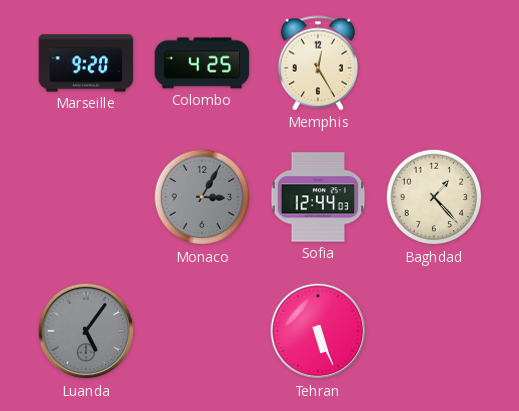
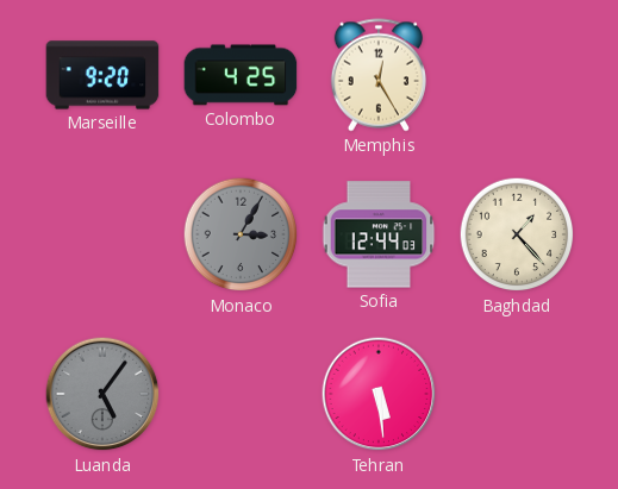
Tehran: 5:26 -> 5:29
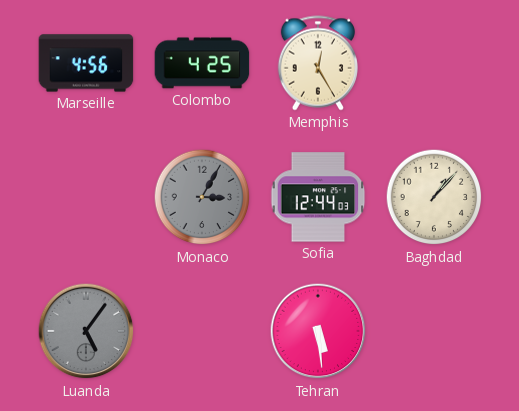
Marseille: 9:20 -> 4:56
Baghdad: 1:23 -> 1:07
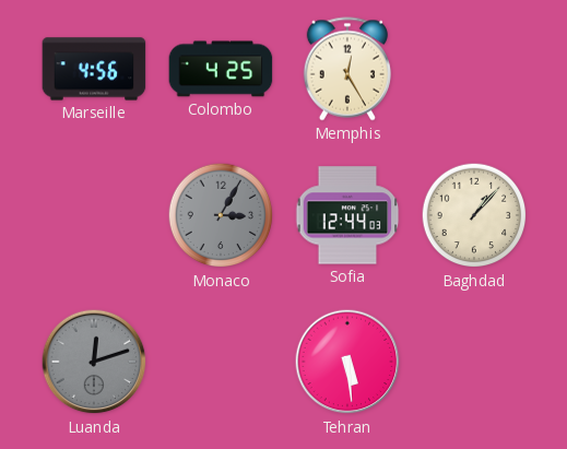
Luanda: 5:06 -> 12:12
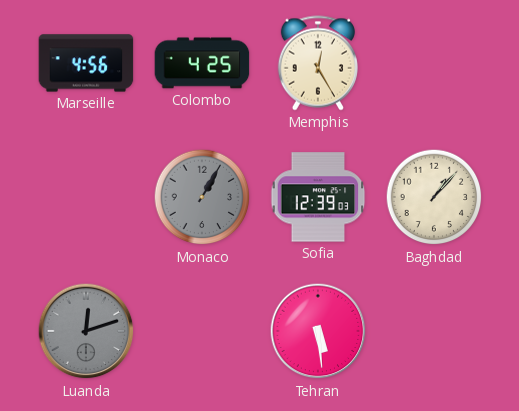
Monaco: 3:05 -> 1:05
Sofia: 12:44 -> 12:39
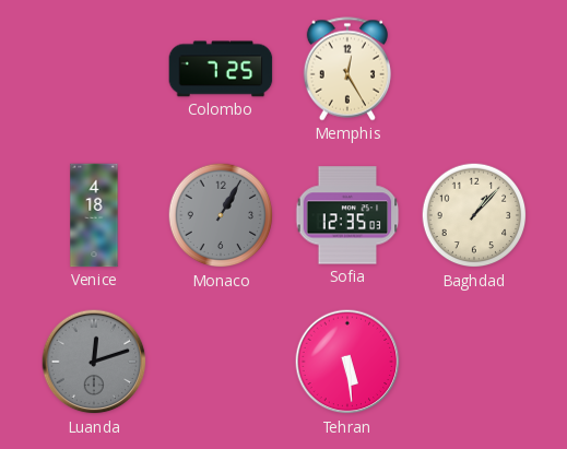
Marseille: 4:56 -> none
Colombo: 4:25 -> 7:25
Venice: none -> 4:18
Sofia: 12:39 -> 12:35
